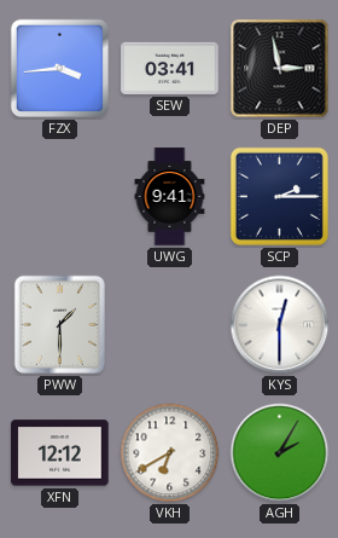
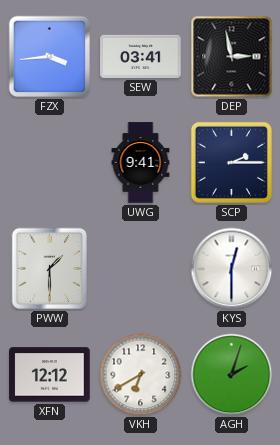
AGH: 2:05 -> 2:03
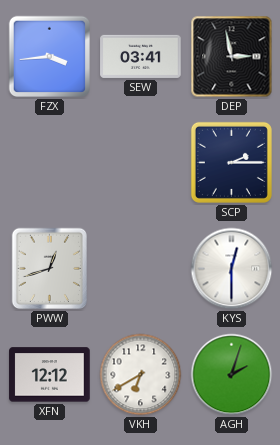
UWG: 9:41 -> none
PWW: 1:30 -> 12:42
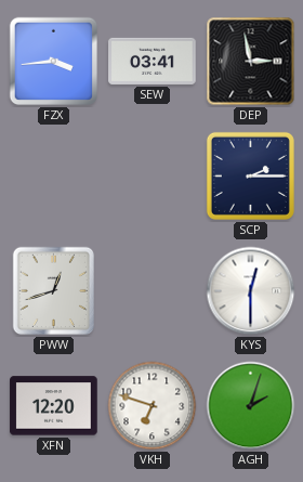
XFN: 12:12 -> 12:20
VKH: 6:40 -> 6:48
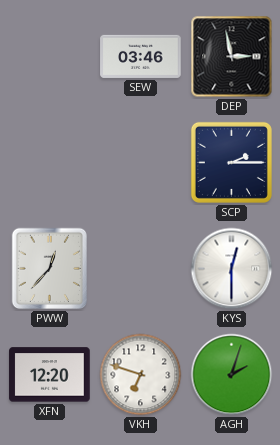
FZX: 3:44 -> none
SEW: 03:41 -> 03:46
PWW: 12:42 -> 12:37
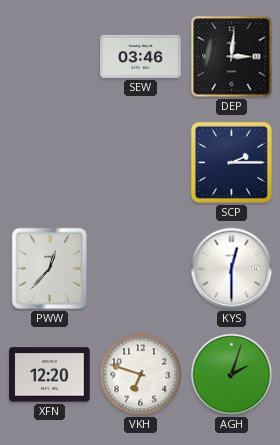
DEP: 2:58 -> 3:01
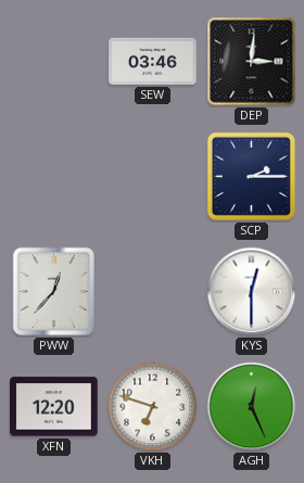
AGH: 2:03 -> 12:26
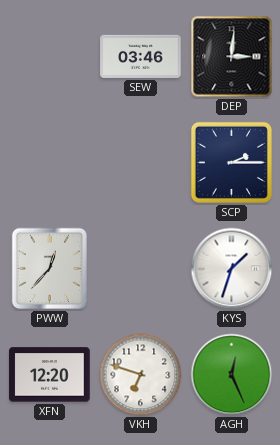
KYS: 12:30 -> 1:33
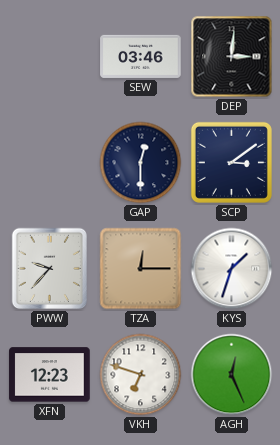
GAP: none -> 12:30
SCP: 2:15 -> 3:09
PWW: 12:37 -> 9:37
TZA: none -> 12:15
XFN: 12:20 -> 12:23
